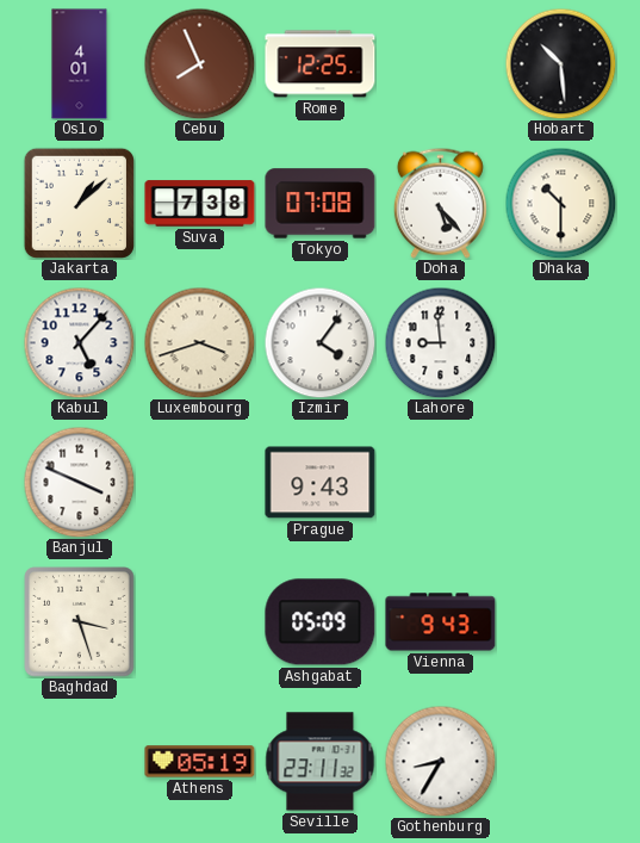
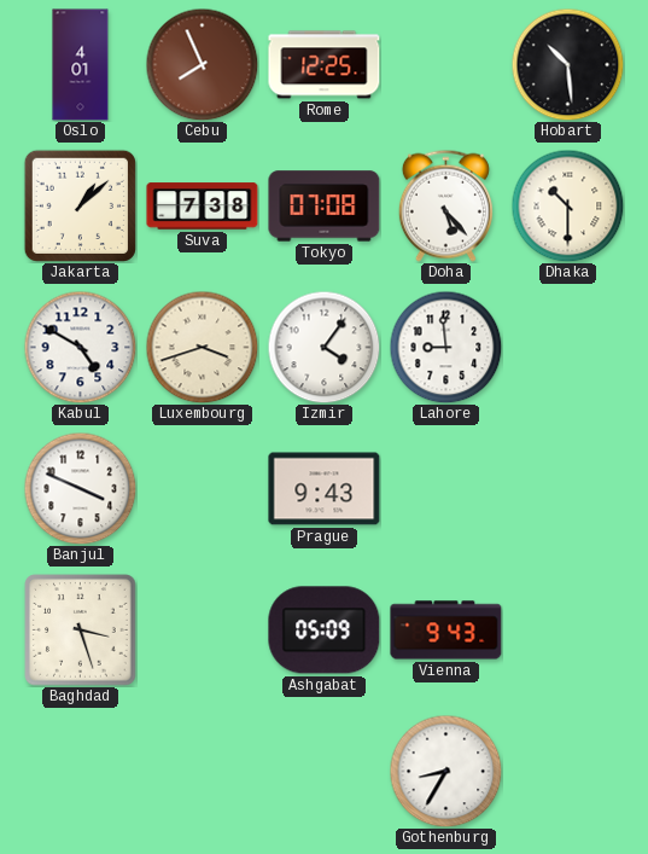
Kabul: 5:07 -> 4:50
Athens: 05:19 -> none
Seville: 23:11 -> none
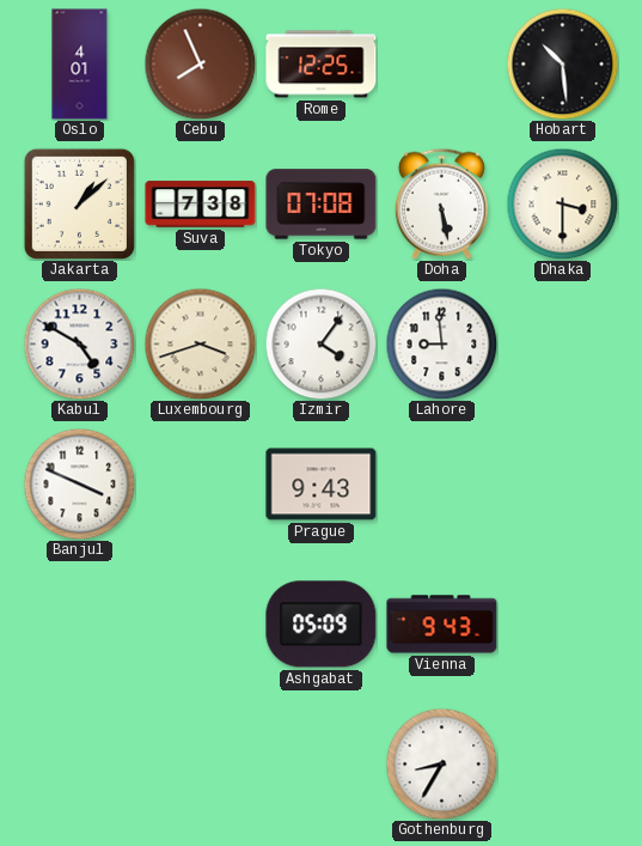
Doha: 5:23 -> 5:28
Dhaka: 10:30 -> 3:30
Baghdad: 3:27 -> none
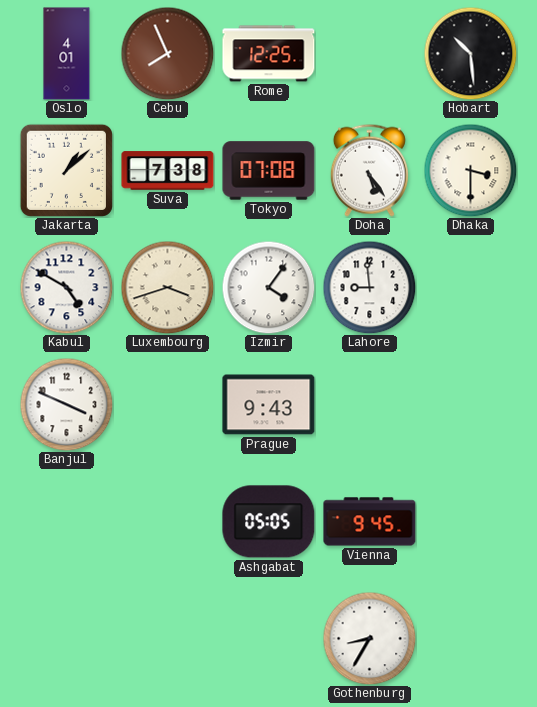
Doha: 5:28 -> 5:24
Ashgabat: 05:09 -> 05:05
Vienna: 9:43 -> 9:45
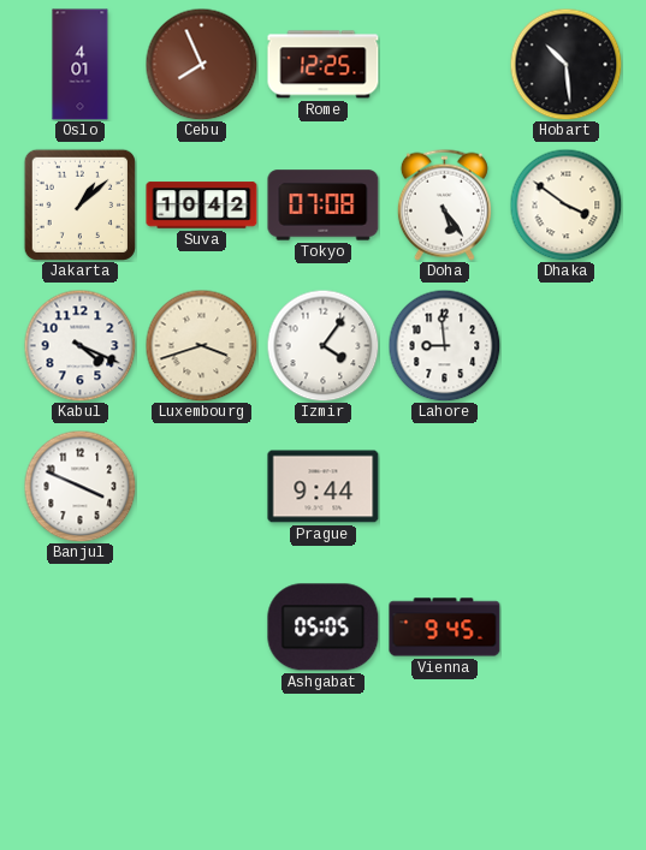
Suva: 7:38 -> 10:42
Dhaka: 3:30 -> 3:51
Kabul: 4:50 -> 4:19
Prague: 9:43 -> 9:44
Gothenburg: 8:35 -> none
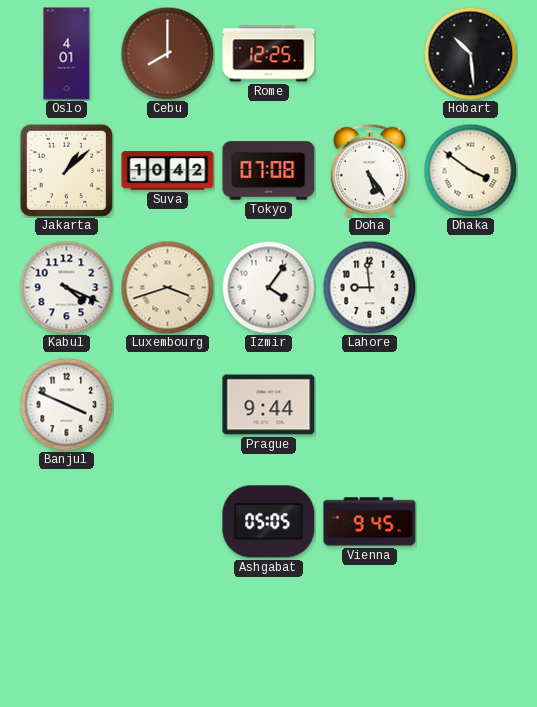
Cebu: 7:56 -> 8:00
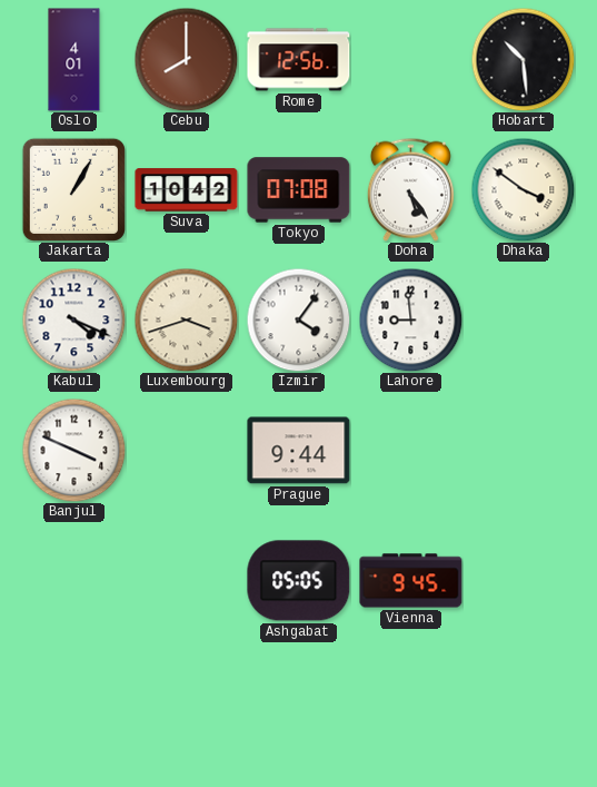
Rome: 12:25 -> 12:56
Jakarta: 1:08 -> 1:05
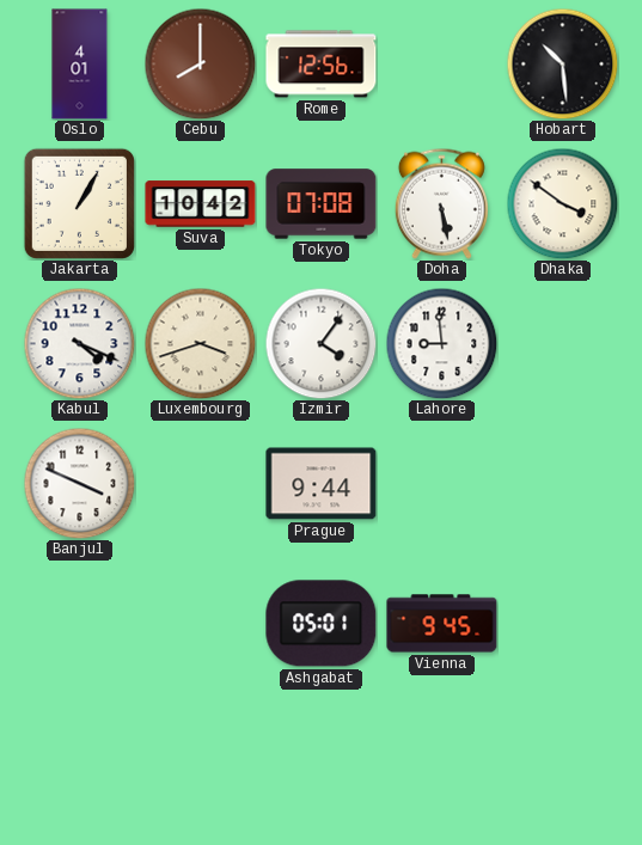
Doha: 5:24 -> 5:28
Ashgabat: 05:05 -> 05:01
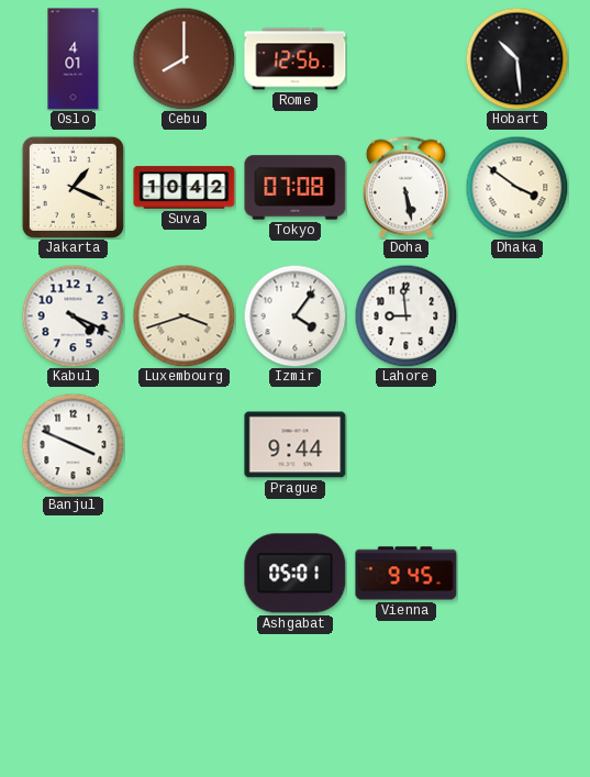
Jakarta: 1:05 -> 1:19
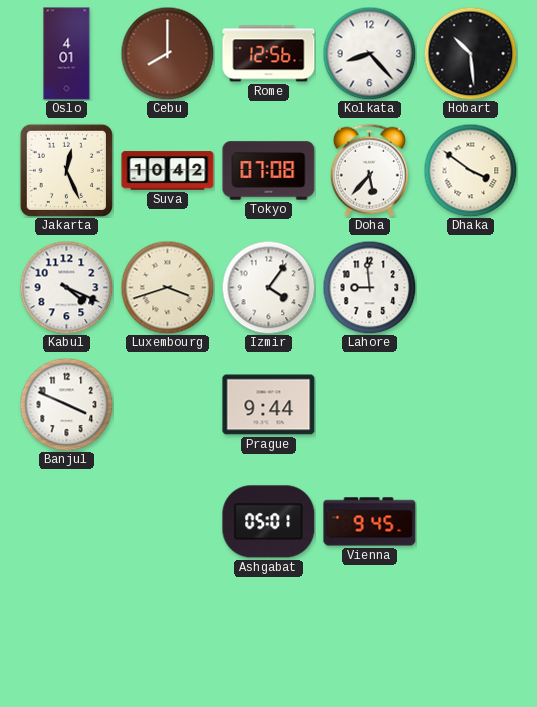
Kolkata: none -> 8:23
Jakarta: 1:19 -> 12:26
Doha: 5:28 -> 5:37
